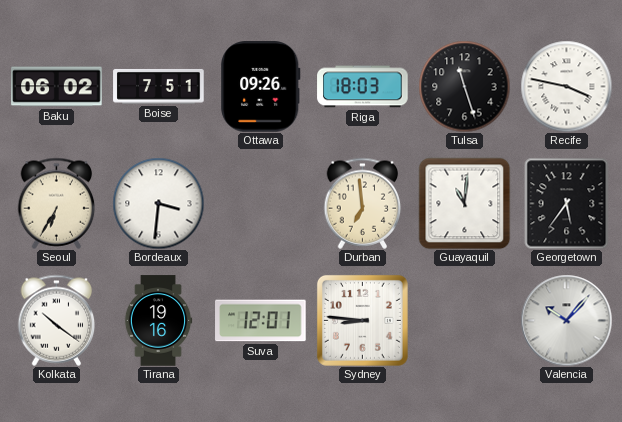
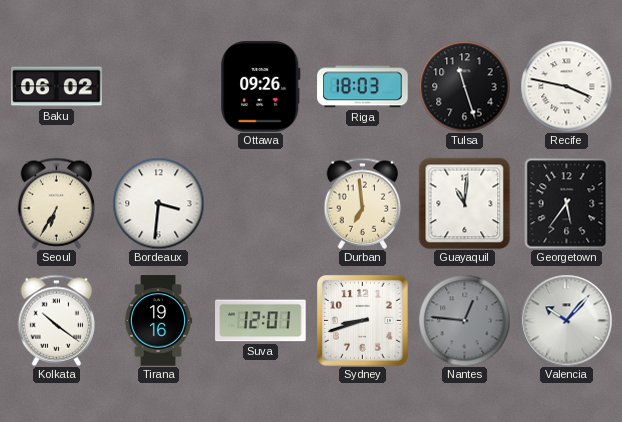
Boise: 7:51 -> none
Sydney: 8:46 -> 8:42
Nantes: none -> 12:46
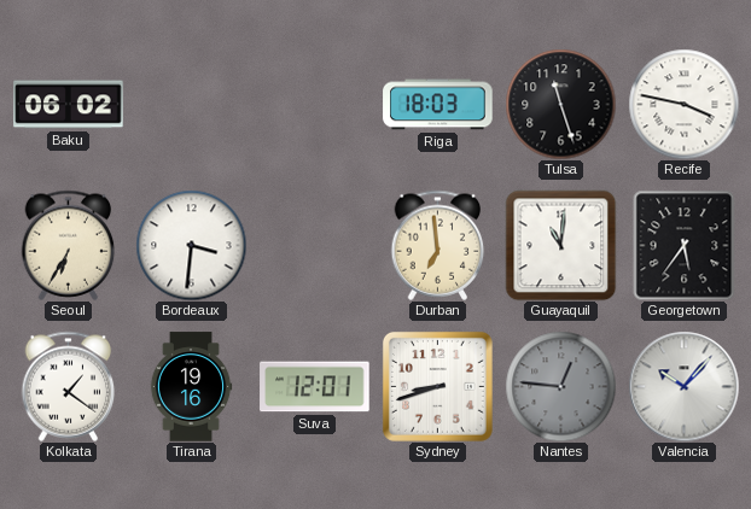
Ottawa: 09:26 -> none
Kolkata: 10:21 -> 1:21
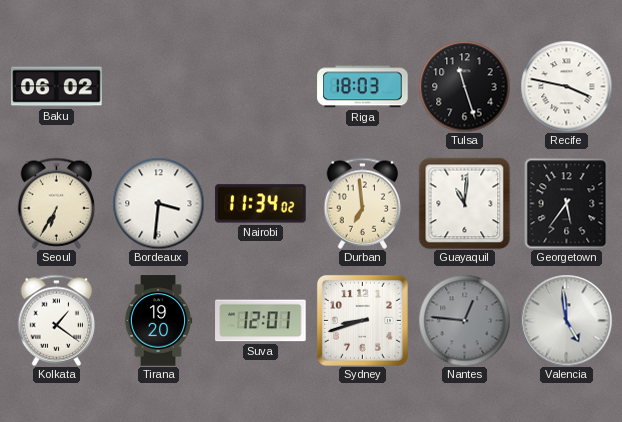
Nairobi: none -> 11:34
Tirana: 19:16 -> 19:20
Valencia: 10:07 -> 4:59
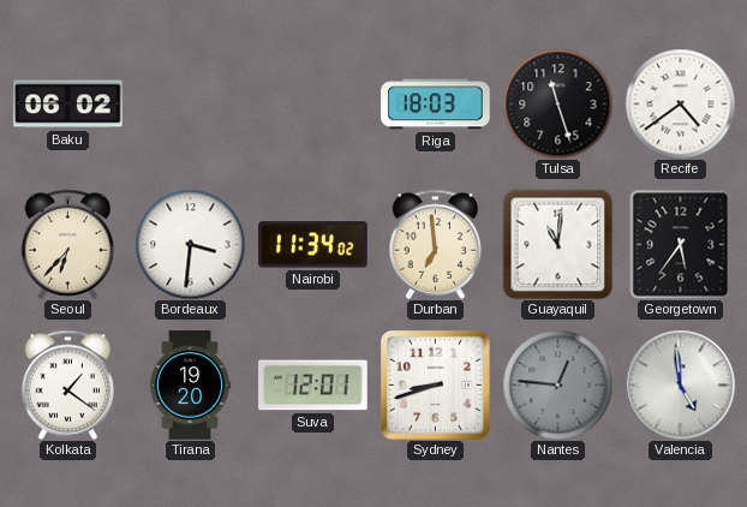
Recife: 3:47 -> 4:39
Seoul: 6:35 -> 6:37
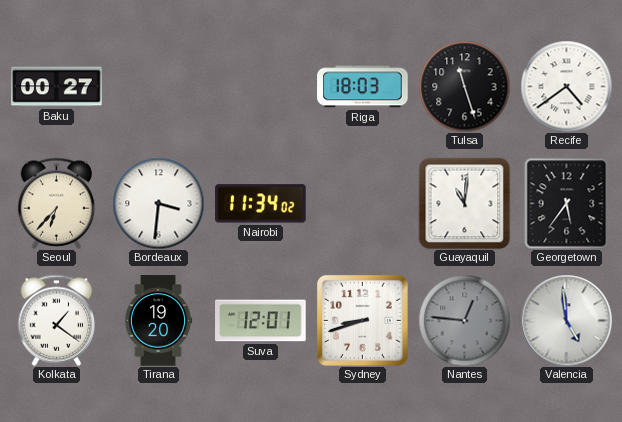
Baku: 06:02 -> 00:27
Durban: 6:59 -> none
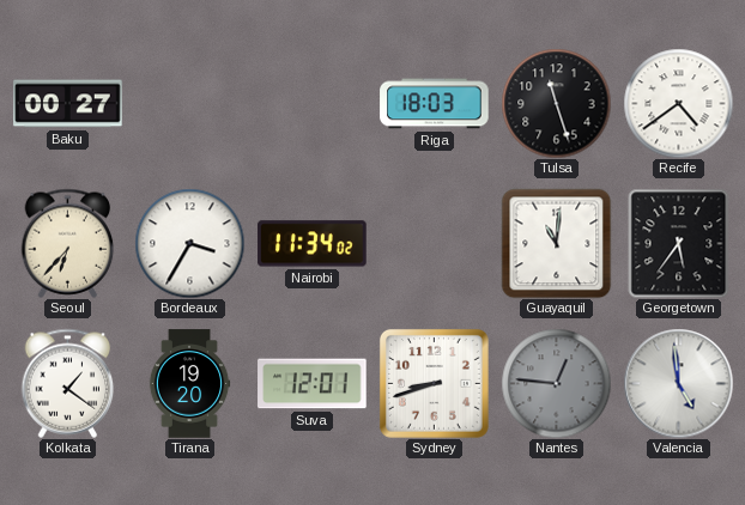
Bordeaux: 3:31 -> 3:35
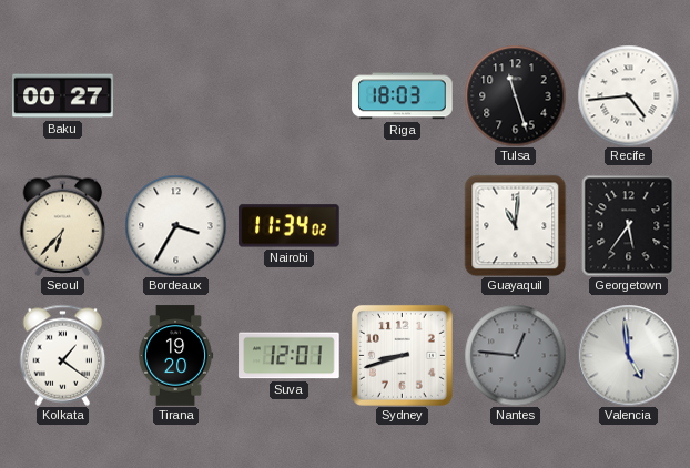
Recife: 4:39 -> 4:44
